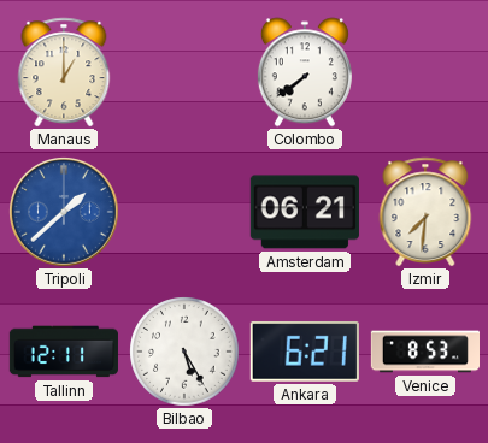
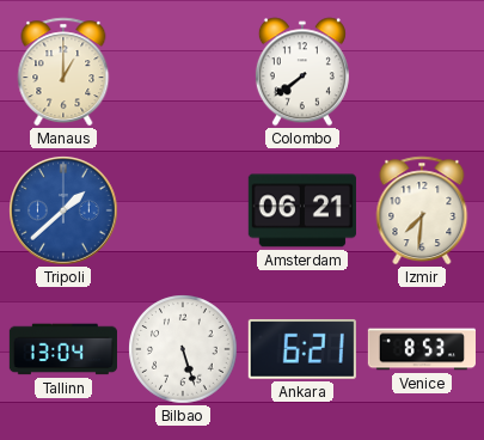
Tallinn: 12:11 -> 13:04
Bilbao: 5:25 -> 5:27
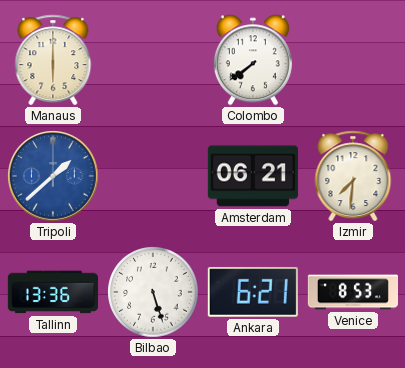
Manaus: 1:00 -> 6:00
Tallinn: 13:04 -> 13:36
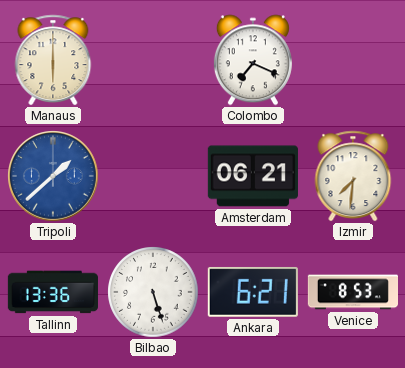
Colombo: 7:39 -> 7:19
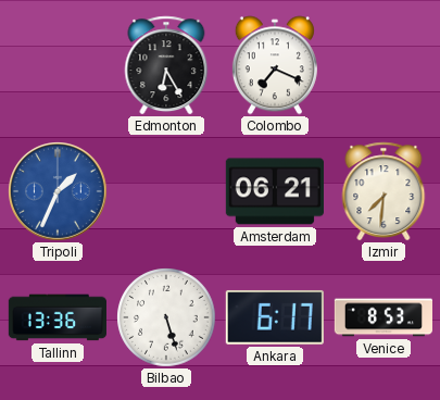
Manaus: 6:00 -> none
Edmonton: none -> 6:25
Tripoli: 1:38 -> 1:34
Ankara: 6:21 -> 6:17
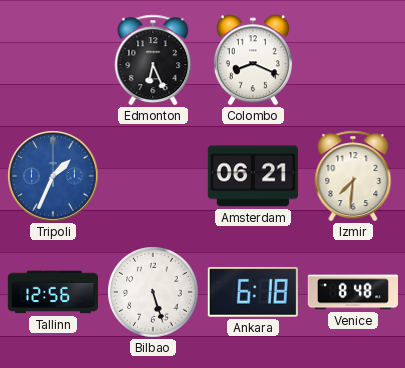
Edmonton: 6:25 -> 6:26
Colombo: 7:19 -> 8:19
Tallinn: 13:36 -> 12:56
Ankara: 6:17 -> 6:18
Venice: 8:53 -> 8:48
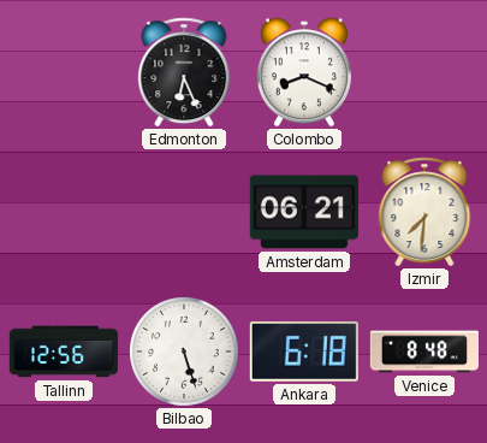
Tripoli: 1:34 -> none
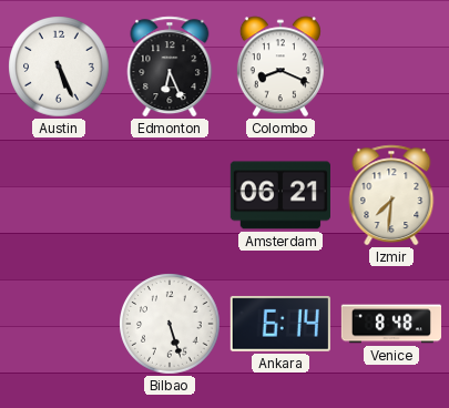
Austin: none -> 5:26
Tallinn: 12:56 -> none
Ankara: 6:18 -> 6:14
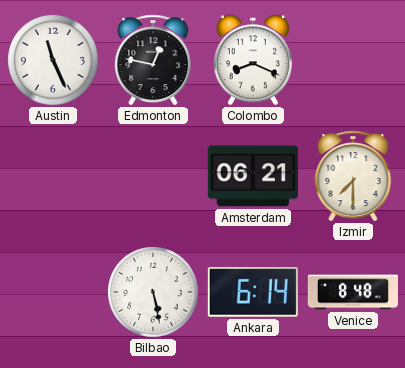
Austin: 5:26 -> 11:26
Edmonton: 6:26 -> 12:47
Izmir: 7:31 -> 7:30
Bilbao: 5:27 -> 5:28
